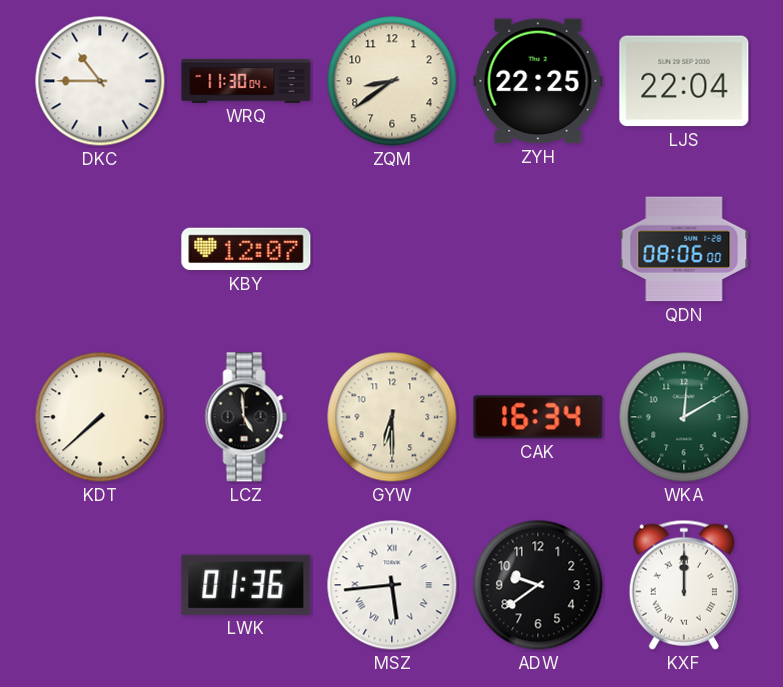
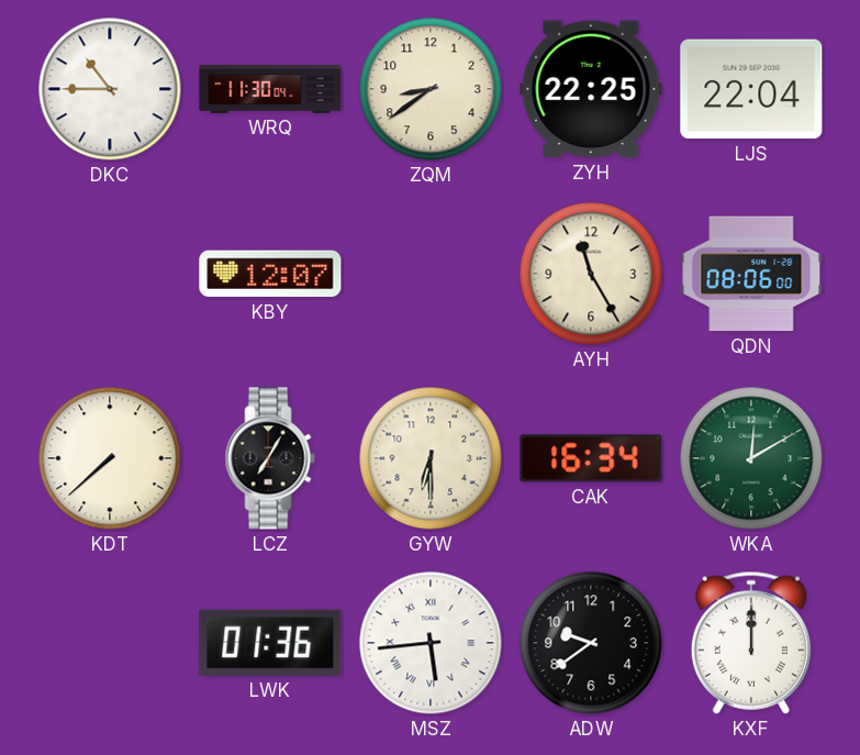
AYH: none -> 11:25
LCZ: 4:59 -> 7:05
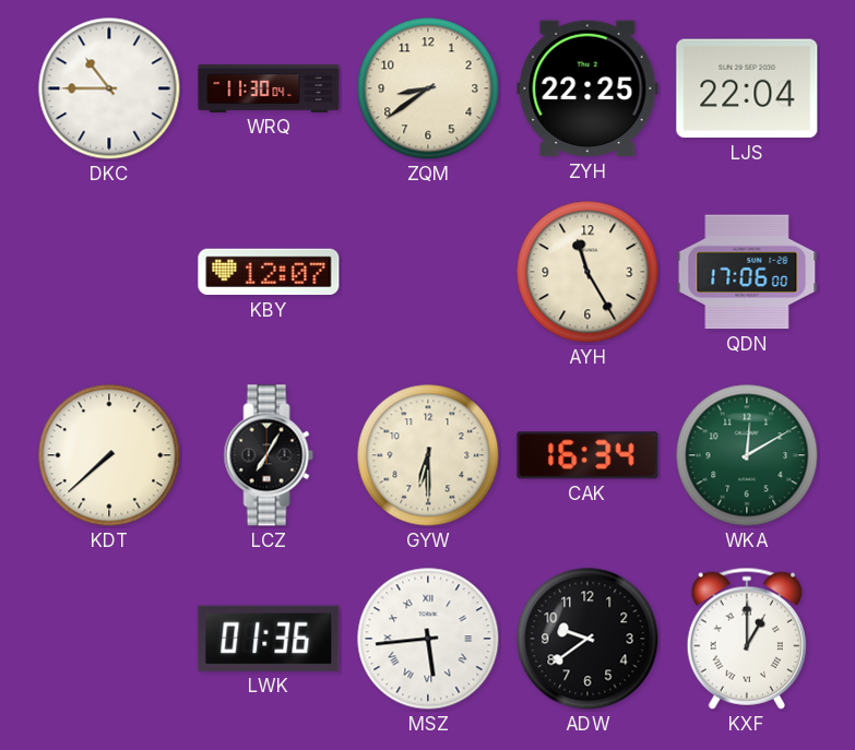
QDN: 08:06 -> 17:06
KXF: 12:00 -> 1:00
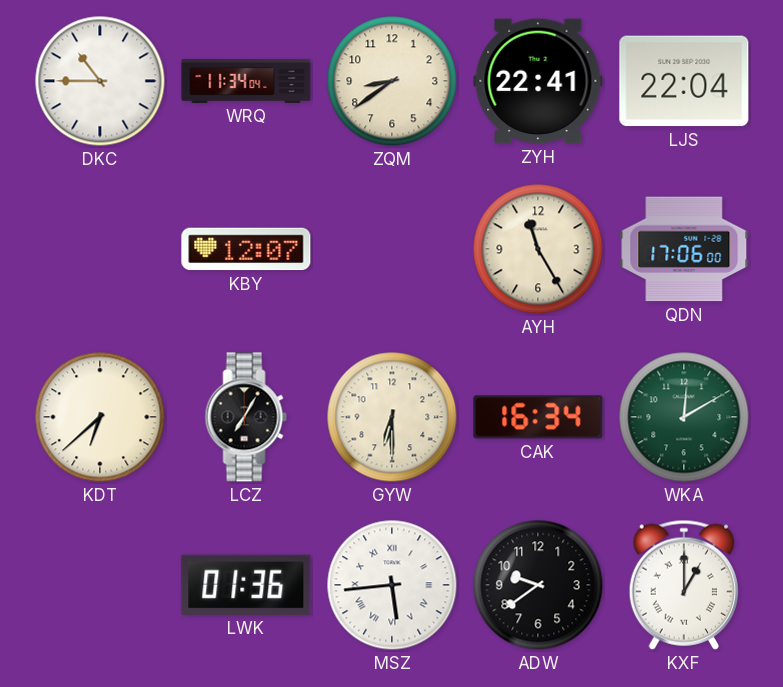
WRQ: 11:30 -> 11:34
ZYH: 22:25 -> 22:41
KDT: 7:38 -> 6:38
